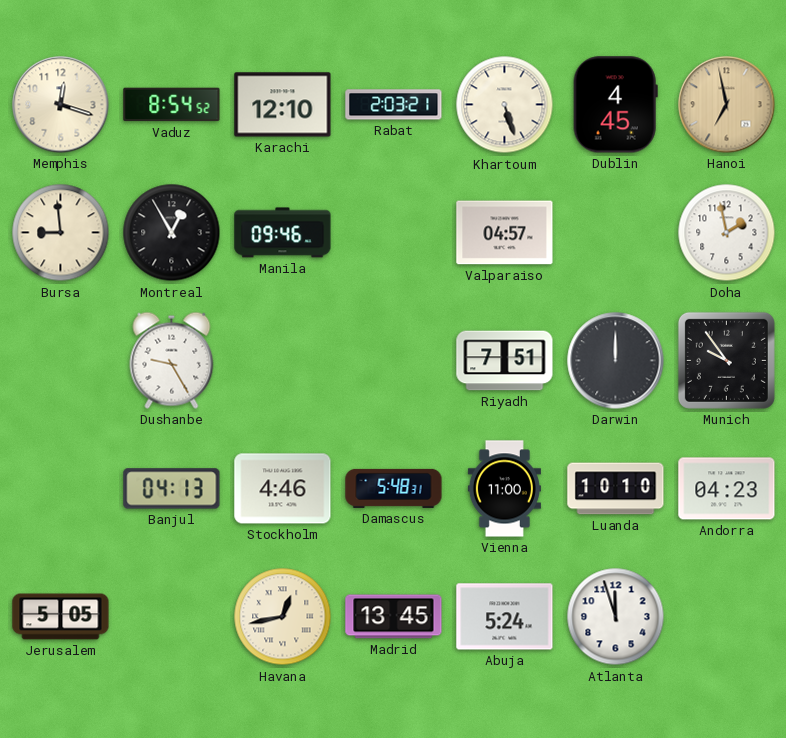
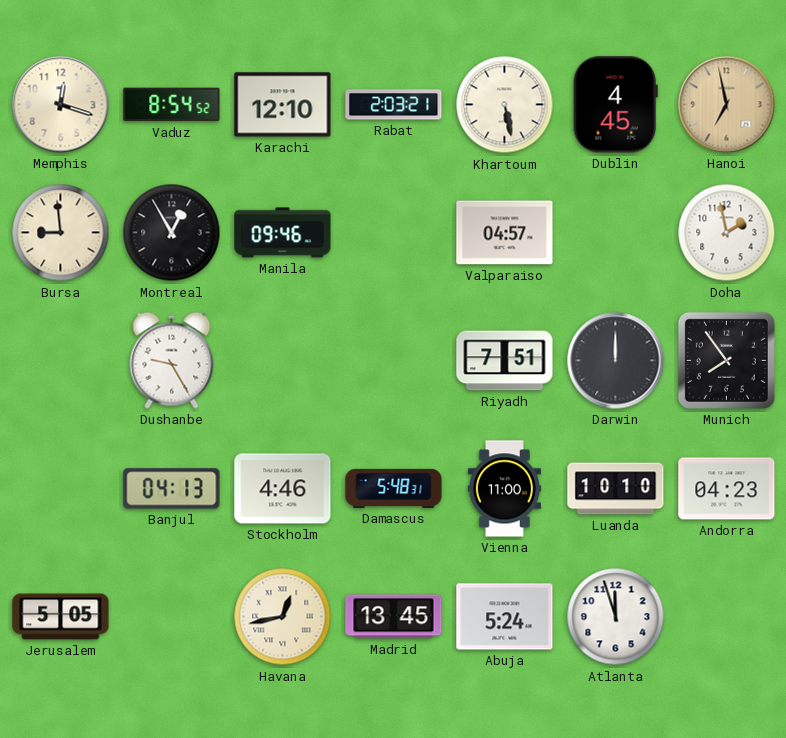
Khartoum: 5:27 -> 5:28
Munich: 9:54 -> 7:54
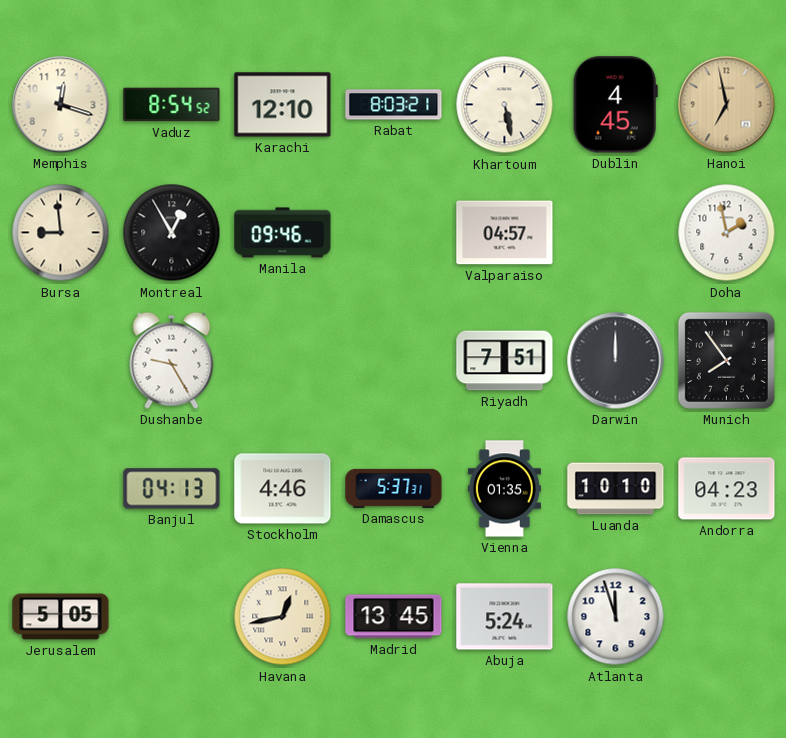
Rabat: 2:03 -> 8:03
Damascus: 5:48 -> 5:37
Vienna: 11:00 -> 01:35
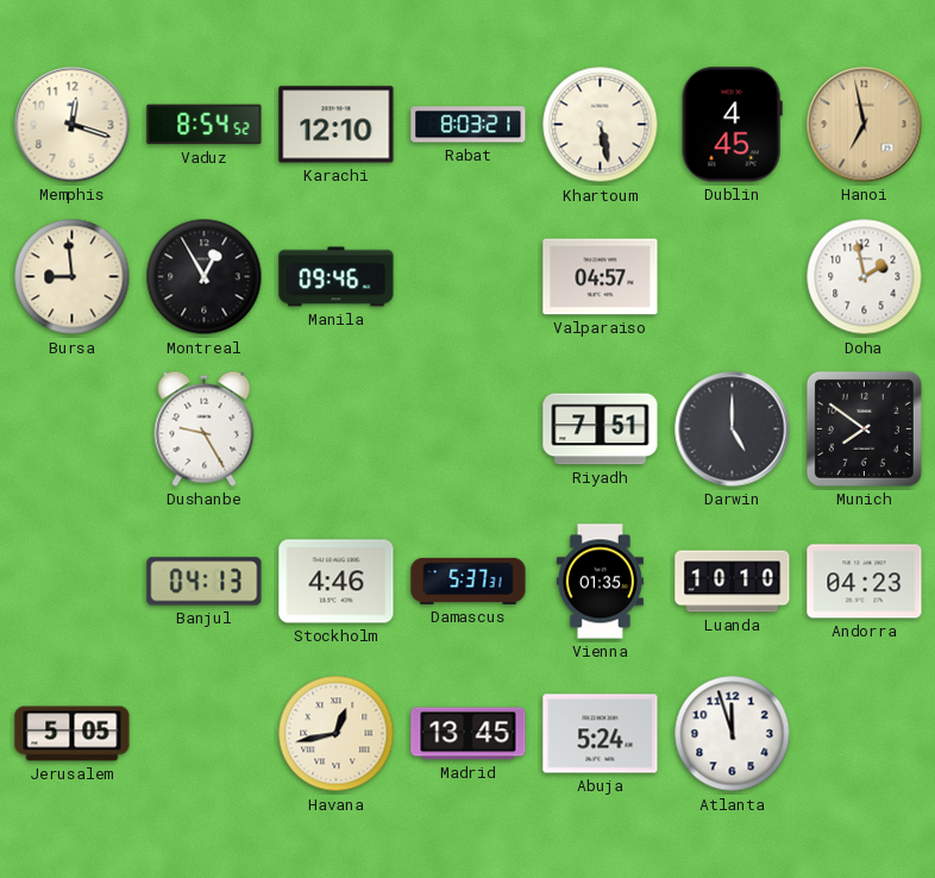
Darwin: 12:00 -> 5:00
Munich: 7:54 -> 7:51
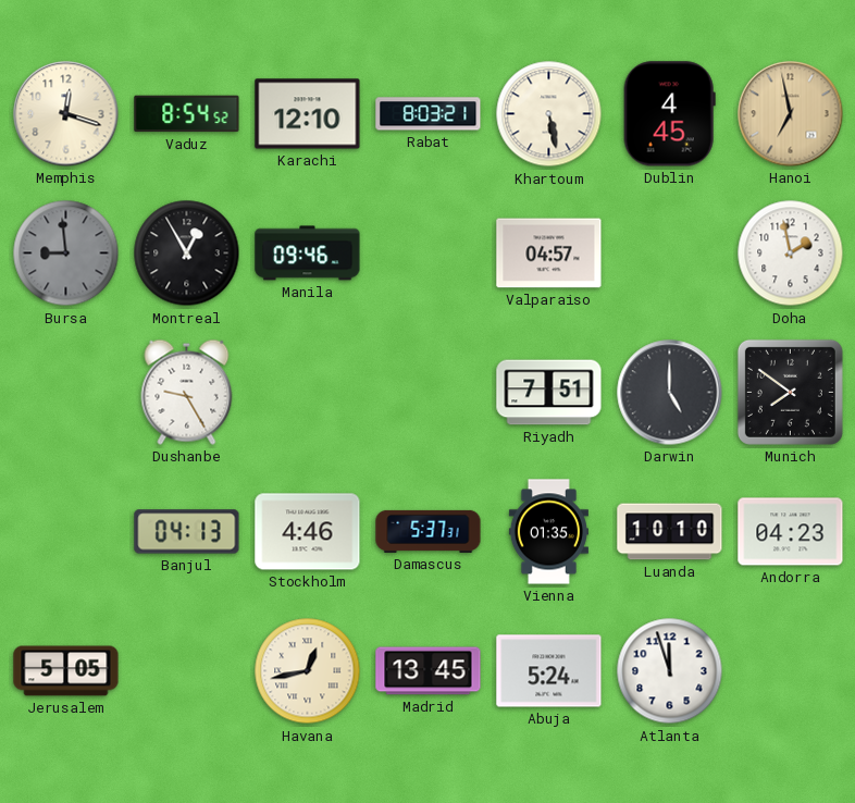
Bursa dial: cream -> grey
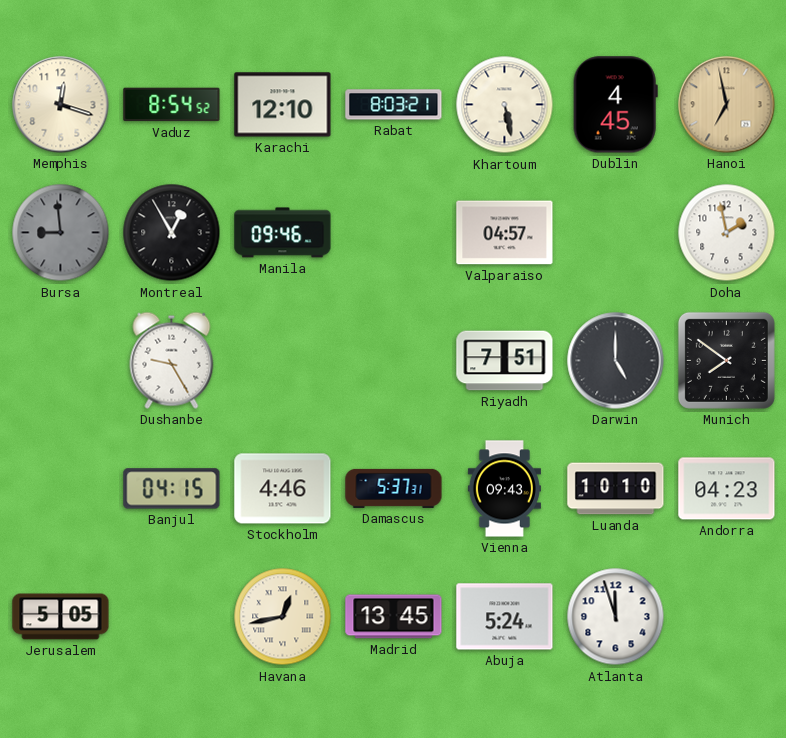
Banjul: 04:13 -> 04:15
Vienna: 01:35 -> 09:43
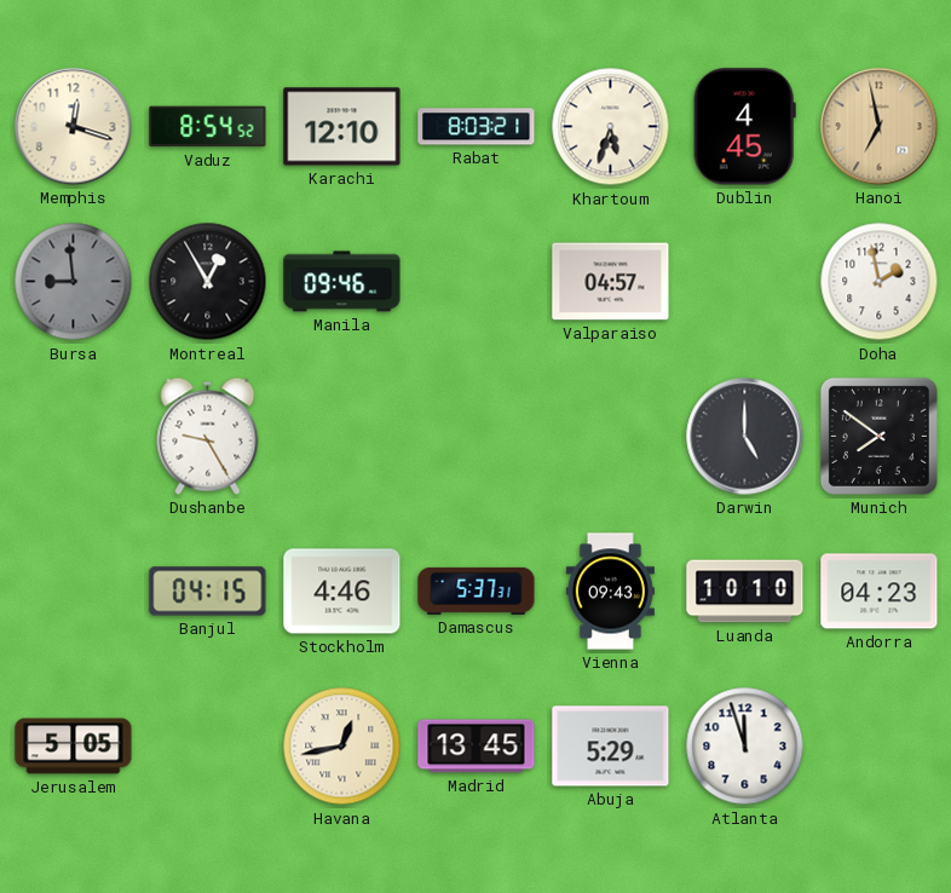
Khartoum: 5:28 -> 5:33
Riyadh: 7:51 -> none
Abuja: 5:24 -> 5:29
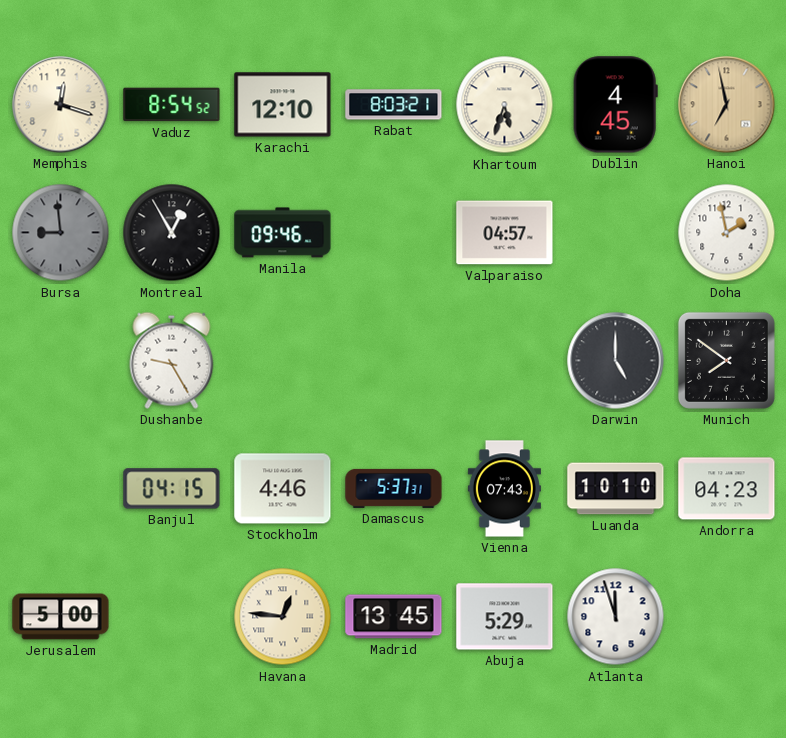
Vienna: 09:43 -> 07:43
Jerusalem: 5:05 -> 5:00
Havana: 12:43 -> 12:46
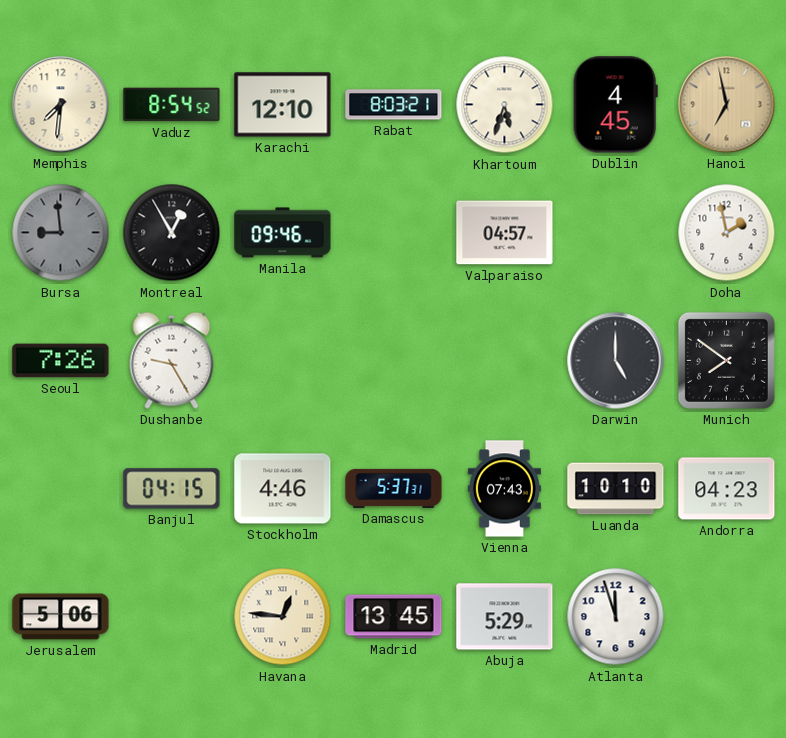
Memphis: 12:18 -> 7:31
Seoul: none -> 7:26
Jerusalem: 5:00 -> 5:06
